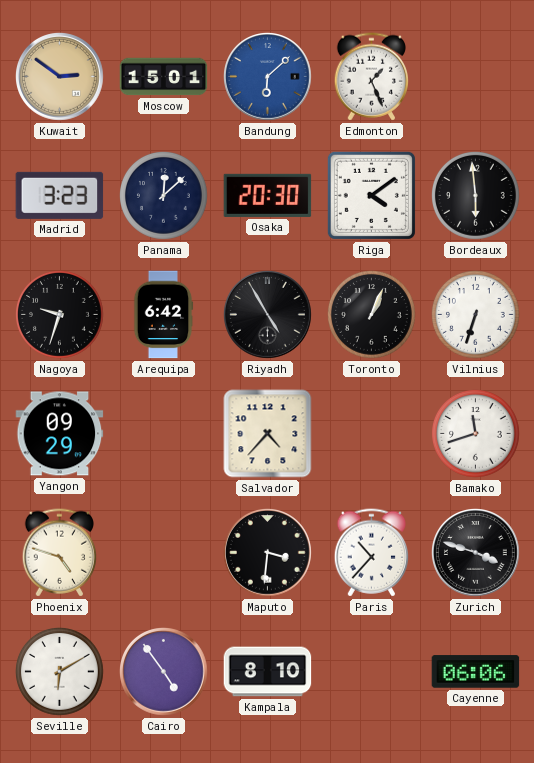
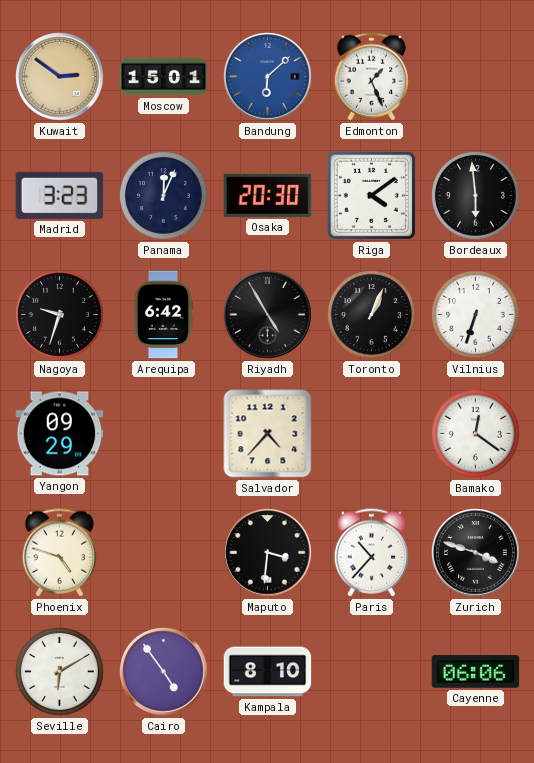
Panama: 12:08 -> 12:04
Bamako: 11:42 -> 12:21
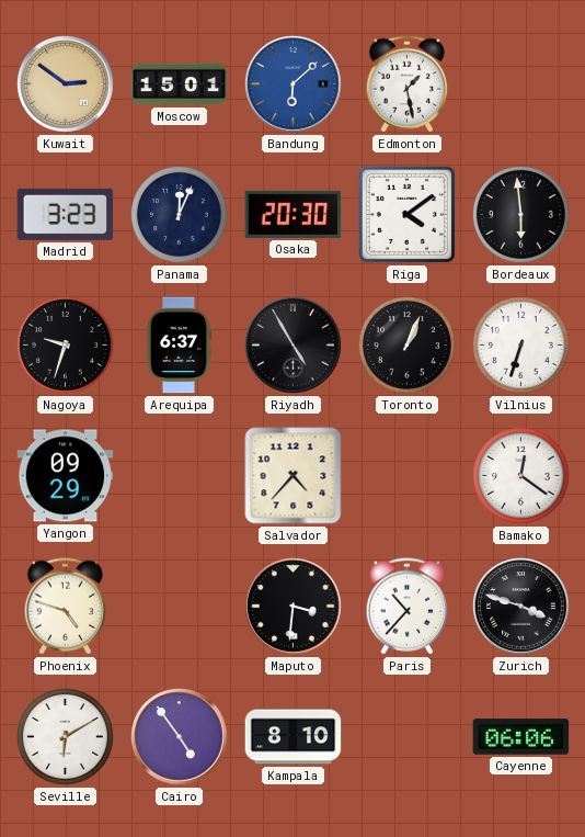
Edmonton: 1:26 -> 1:28
Arequipa: 6:42 -> 6:37
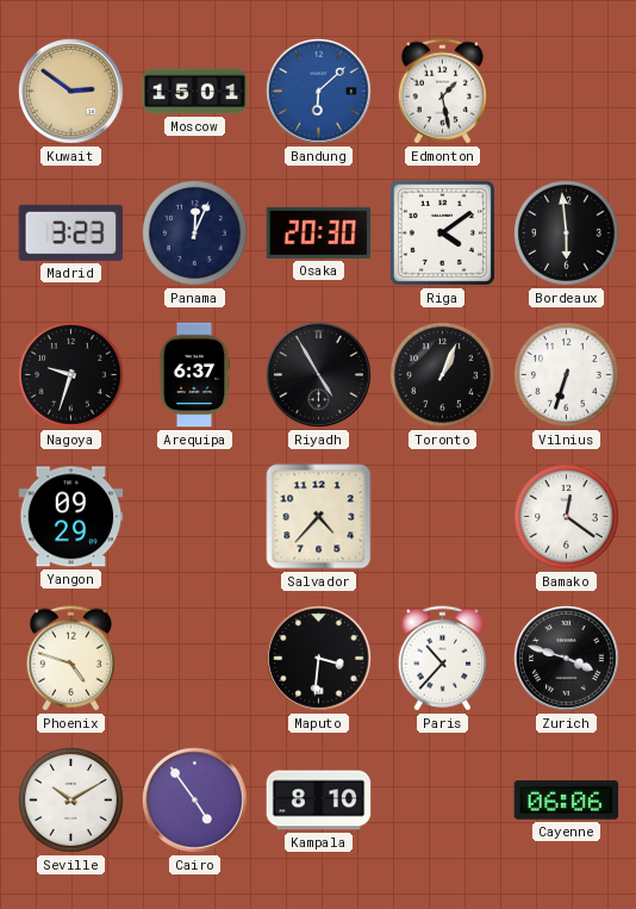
Seville: 6:10 -> 10:10
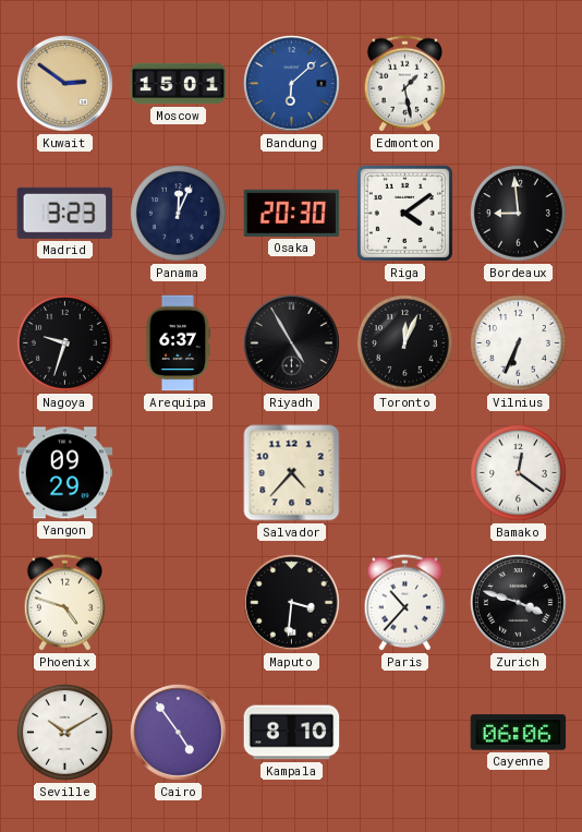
Bordeaux: 5:59 -> 8:59
Toronto: 1:04 -> 12:04
Vilnius: 6:33 -> 6:34
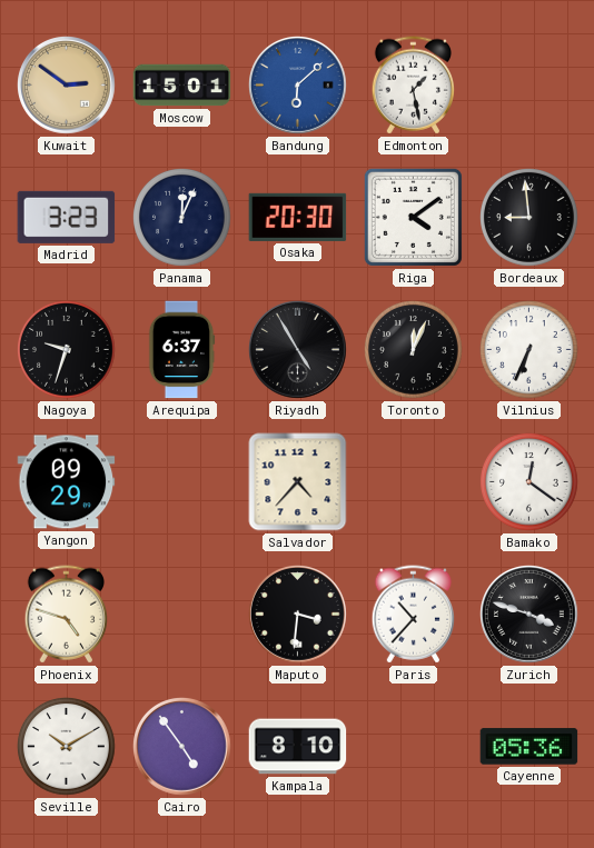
Cayenne: 06:06 -> 05:36
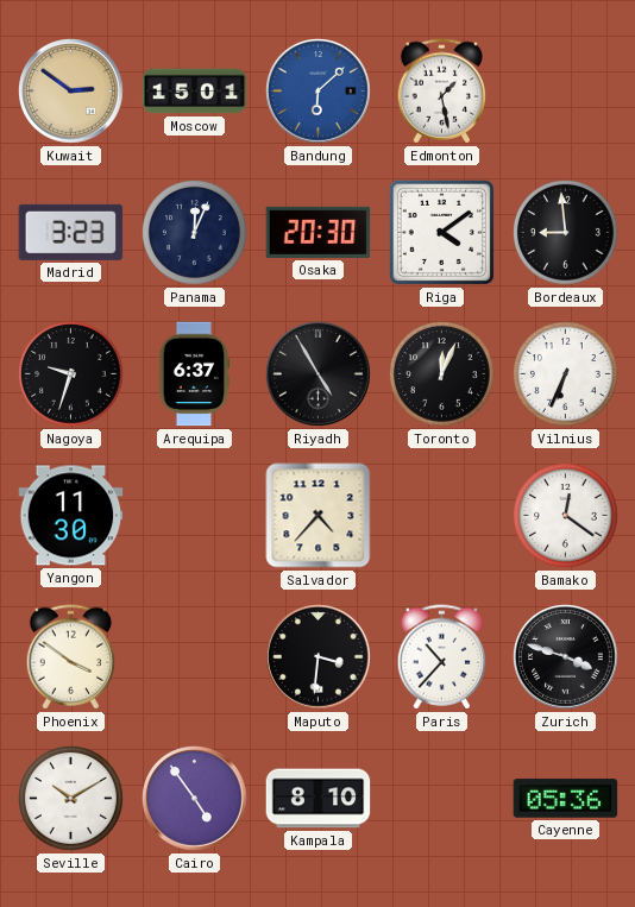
Yangon: 09:29 -> 11:30
Phoenix: 4:48 -> 3:51
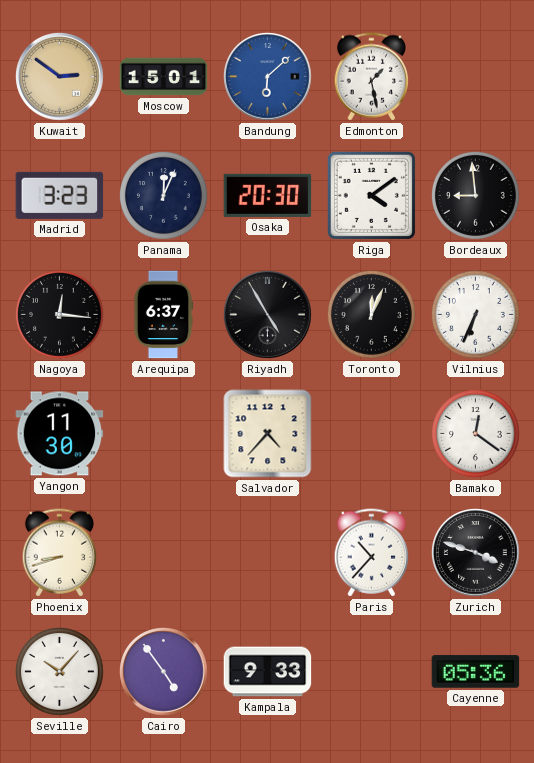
Nagoya: 9:33 -> 12:16
Phoenix: 3:51 -> 8:42
Maputo: 3:31 -> none
Seville: 10:10 -> 10:07
Kampala: 8:10 -> 9:33
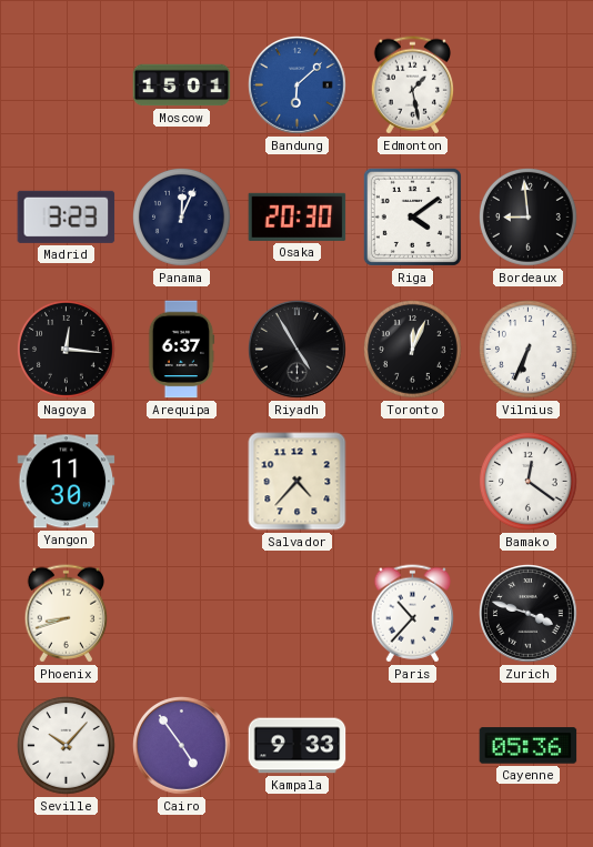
Kuwait: 2:51 -> none
